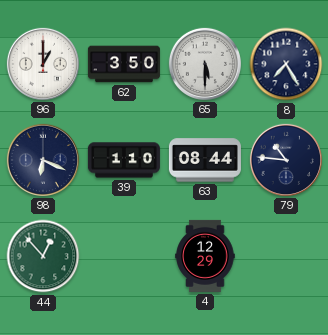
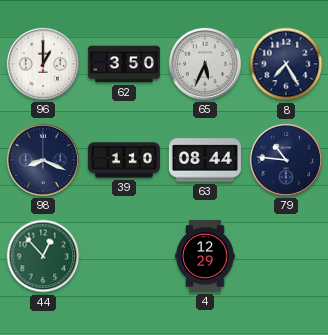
65: 5:30 -> 5:34
98: 6:19 -> 8:19
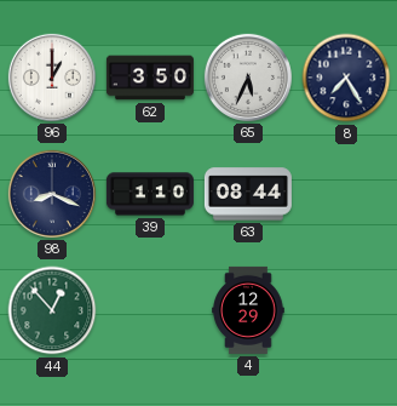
79: 10:46 -> none
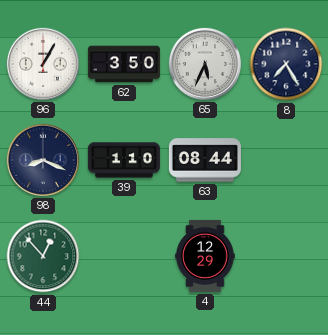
96: 1:00 -> 1:05
